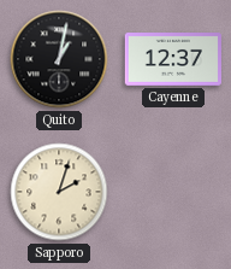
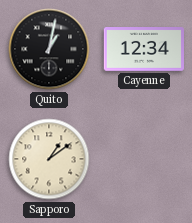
Cayenne: 12:37 -> 12:34
Sapporo: 2:03 -> 1:09
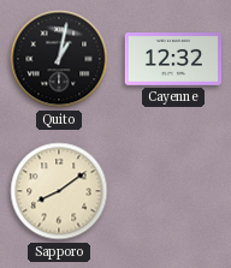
Cayenne: 12:34 -> 12:32
Sapporo: 1:09 -> 8:09
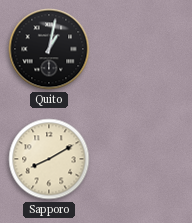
Cayenne: 12:32 -> none
Sapporo: 8:09 -> 8:10
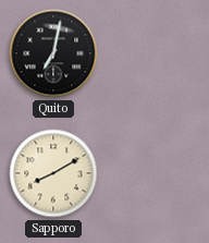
Quito: 1:02 -> 7:02
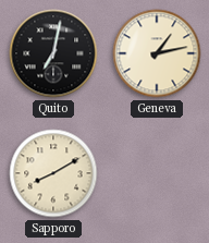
Geneva: none -> 1:13
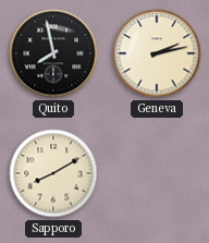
Quito: 7:02 -> 7:58
Geneva: 1:13 -> 2:13
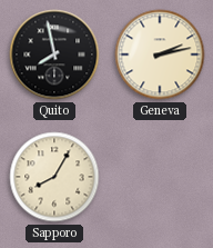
Sapporo: 8:10 -> 8:05
